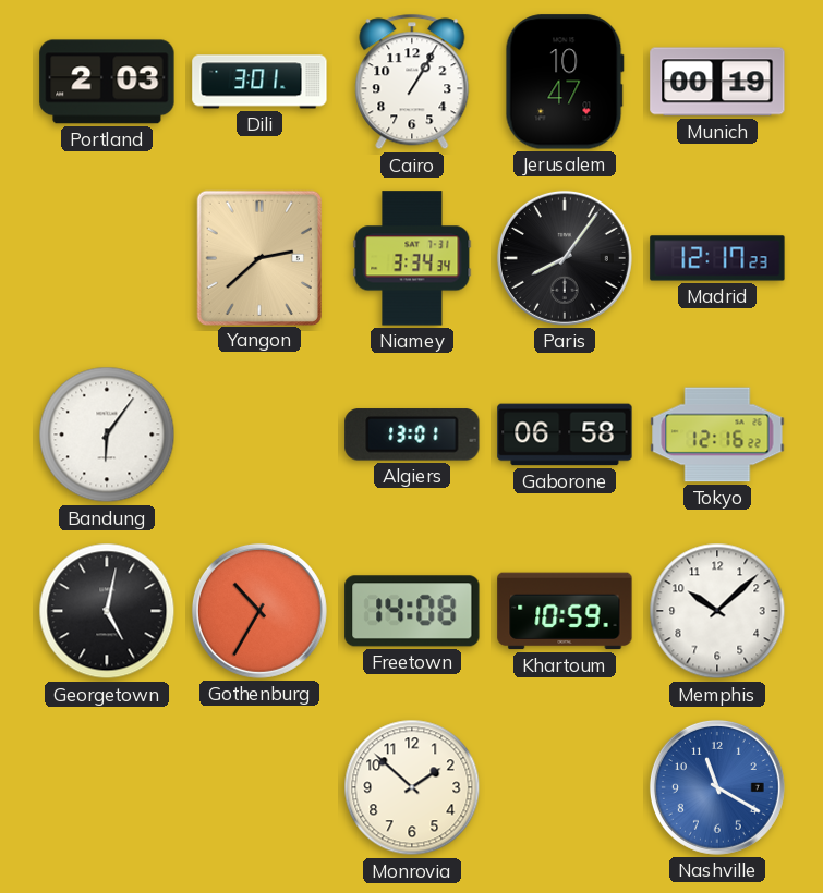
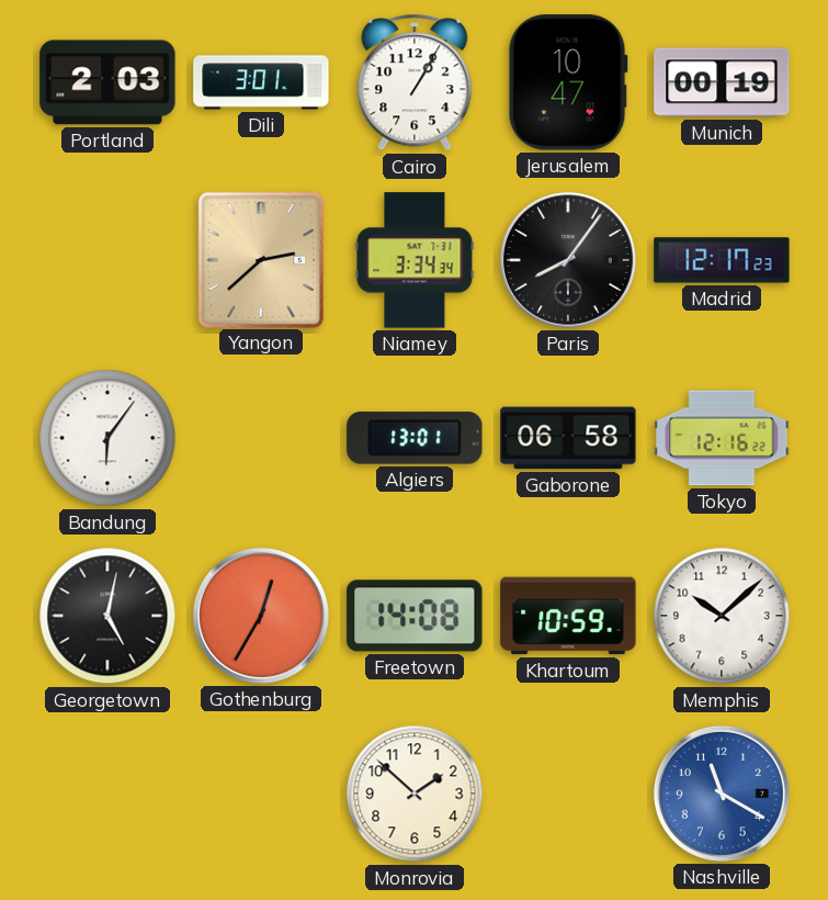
Gothenburg: 10:35 -> 12:35
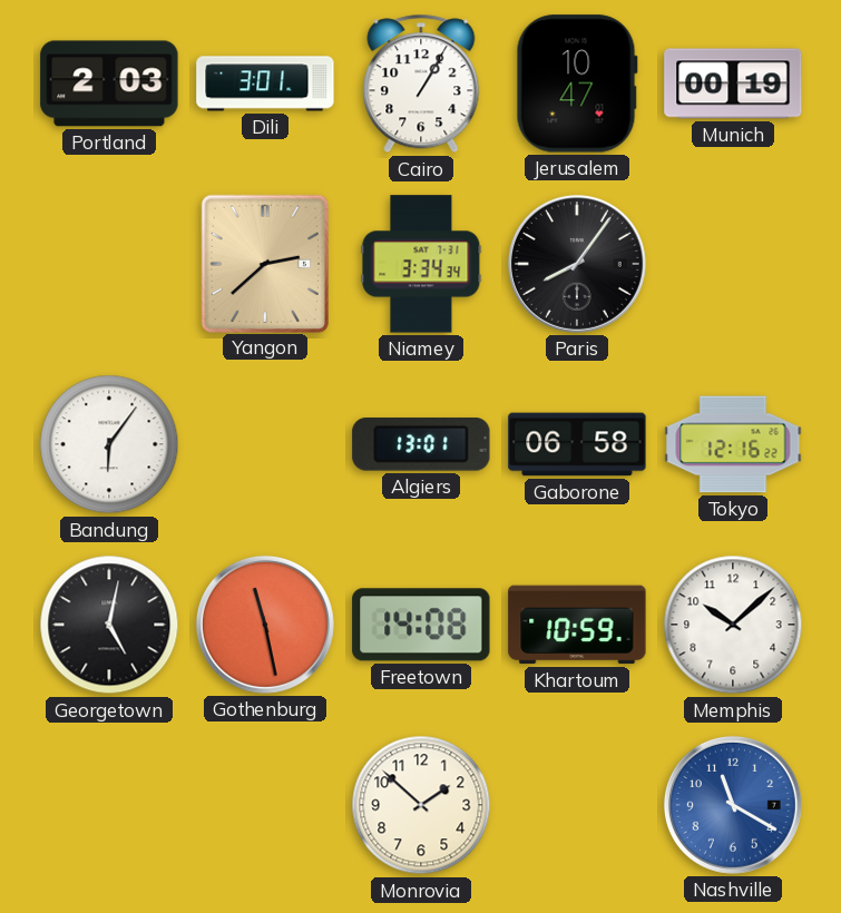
Madrid: 12:17 -> none
Gothenburg: 12:35 -> 11:28
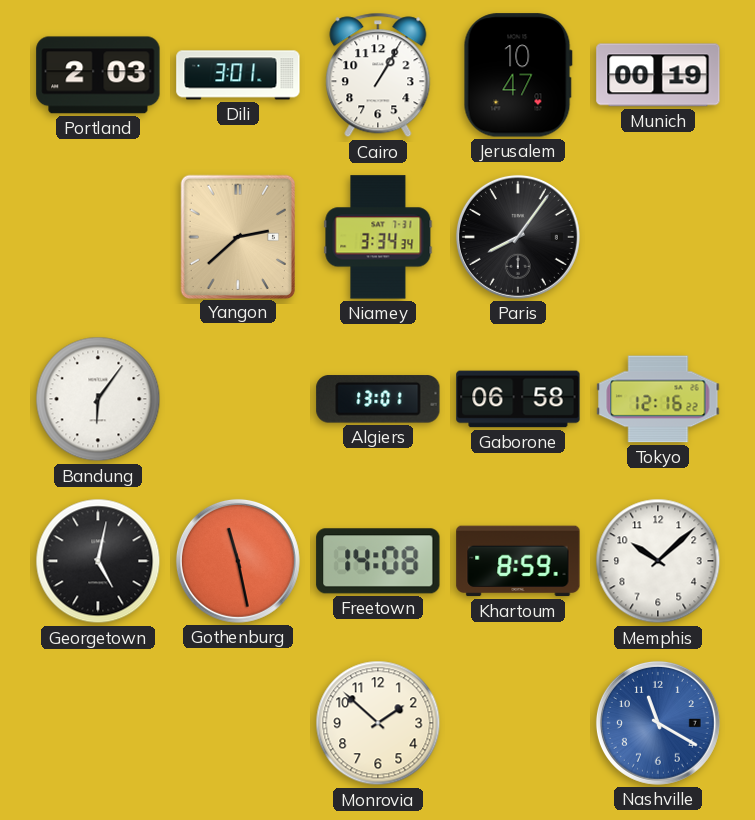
Khartoum: 10:59 -> 8:59
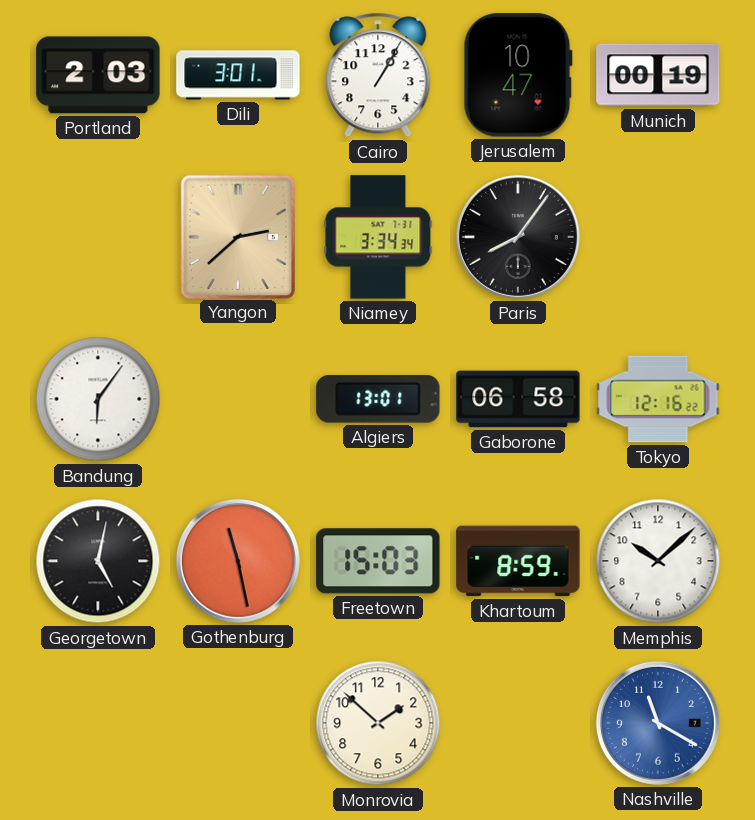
Freetown: 14:08 -> 15:03
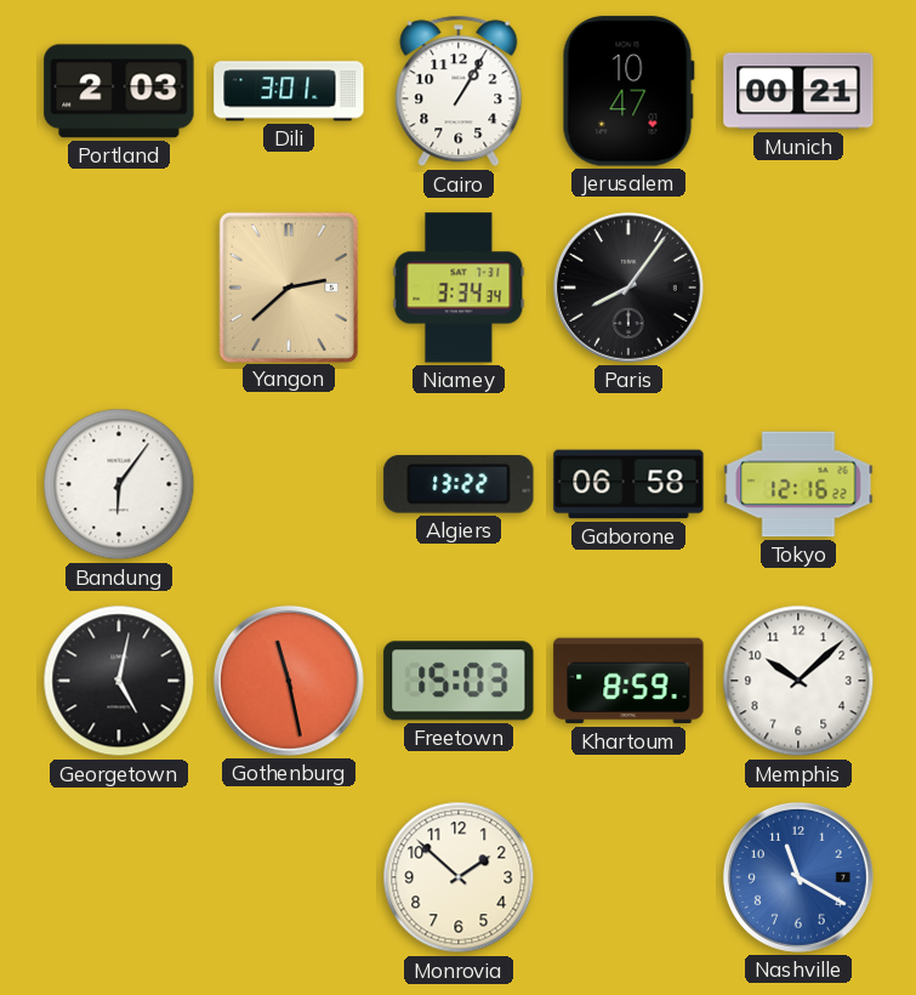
Munich: 00:19 -> 00:21
Algiers: 13:01 -> 13:22
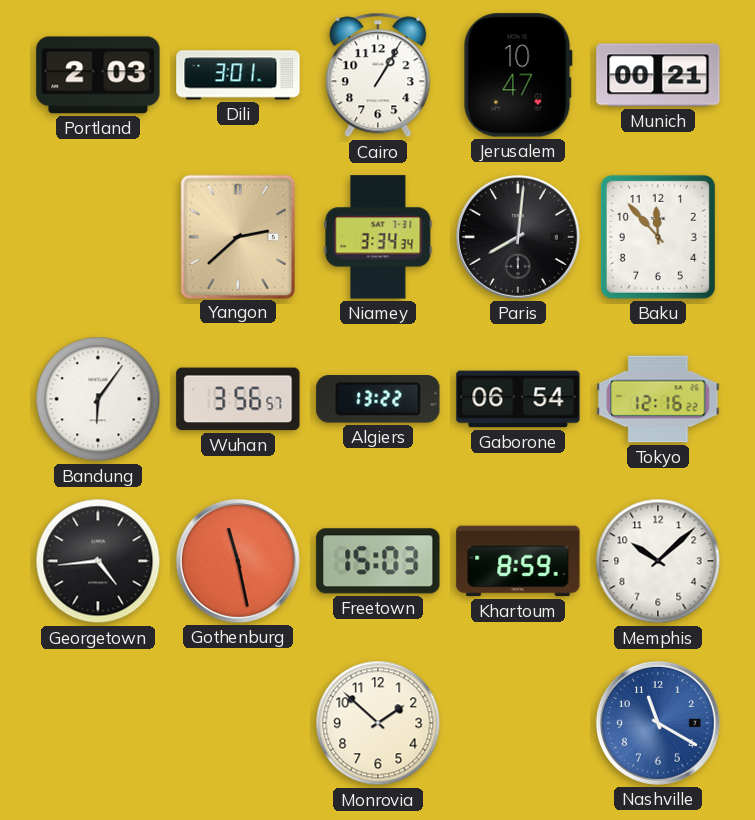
Paris: 8:06 -> 8:01
Baku: none -> 11:53
Wuhan: none -> 3:56
Gaborone: 06:58 -> 06:54
Georgetown: 5:02 -> 4:44
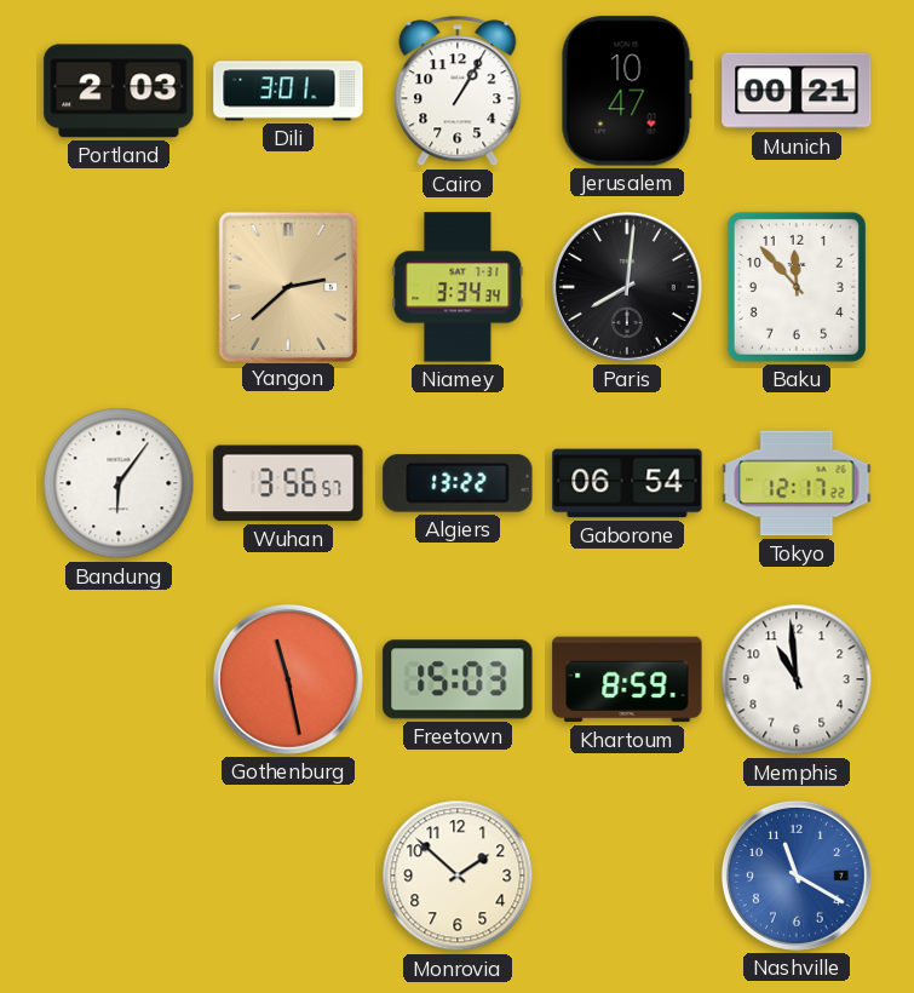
Tokyo: 12:16 -> 12:17
Georgetown: 4:44 -> none
Memphis: 10:08 -> 10:59
